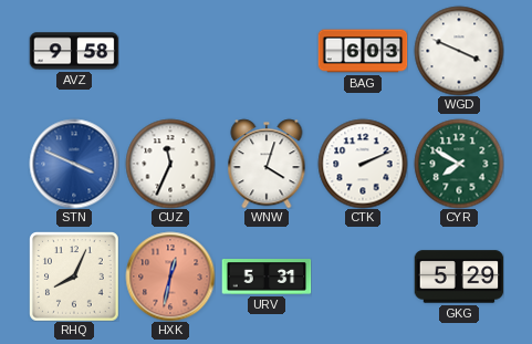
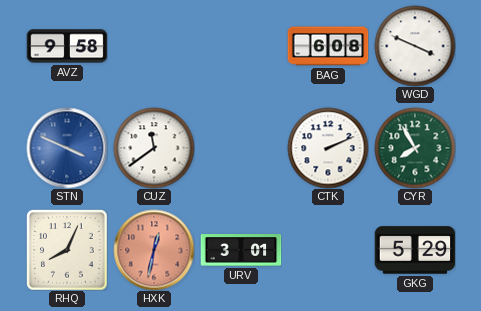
BAG: 6:03 -> 6:08
CUZ: 11:34 -> 11:39
WNW: 4:03 -> none
CYR: 7:50 -> 7:55
URV: 5:31 -> 3:01
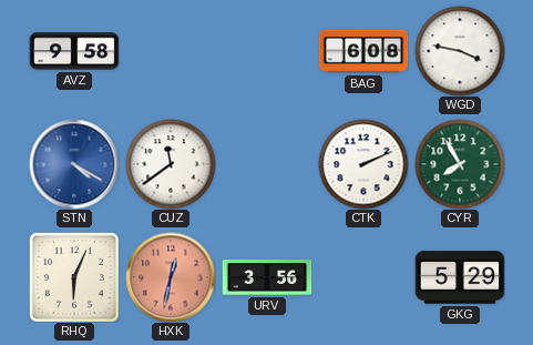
WGD: 3:49 -> 3:47
STN: 3:49 -> 4:20
RHQ: 8:04 -> 6:04
URV: 3:01 -> 3:56
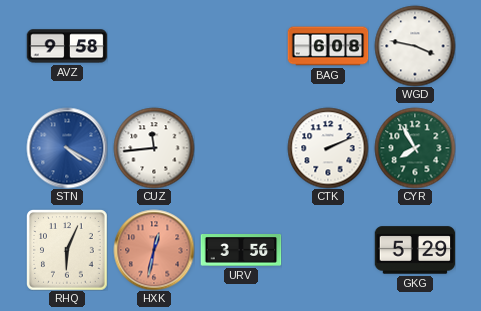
CUZ: 11:39 -> 11:44
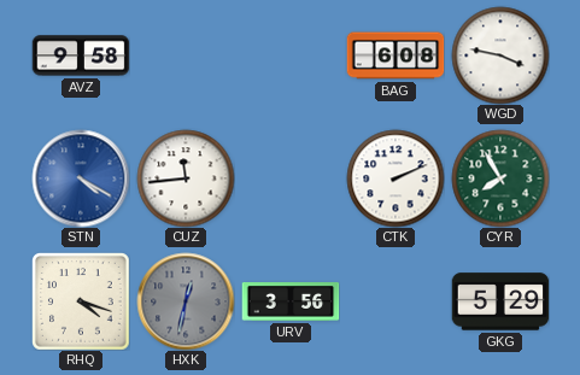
RHQ: 6:04 -> 4:18
HXK dial: salmon -> grey
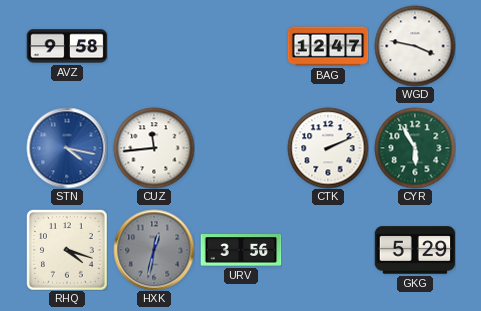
BAG: 6:08 -> 12:47
STN: 4:20 -> 4:17
CYR: 7:55 -> 5:55
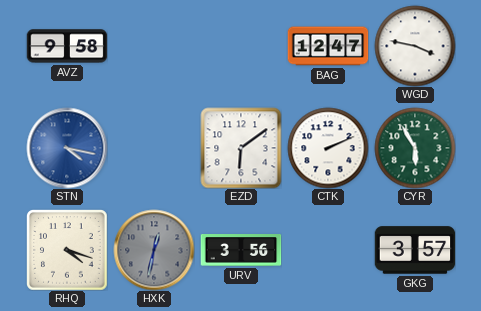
CUZ: 11:44 -> none
EZD: none -> 6:09
GKG: 5:29 -> 3:57
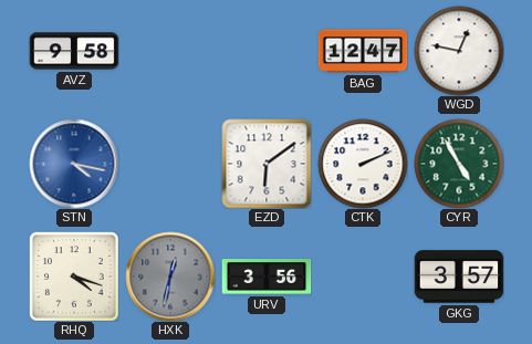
WGD: 3:47 -> 12:47
CYR: 5:55 -> 4:55
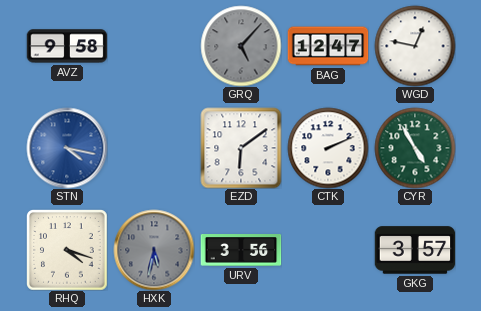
GRQ: none -> 5:07
HXK: 12:32 -> 5:32
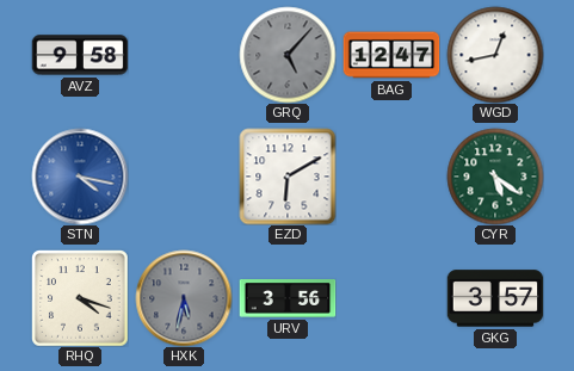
WGD: 12:47 -> 12:43
EZD: 6:09 -> 6:10
CTK: 2:11 -> none
CYR: 4:55 -> 5:21
